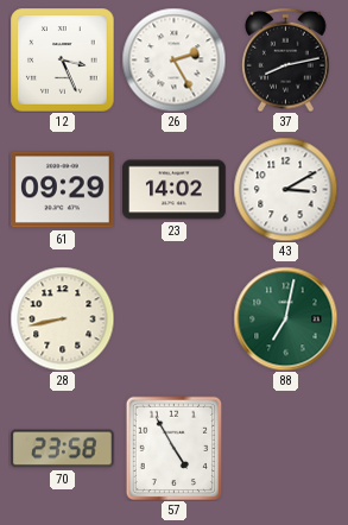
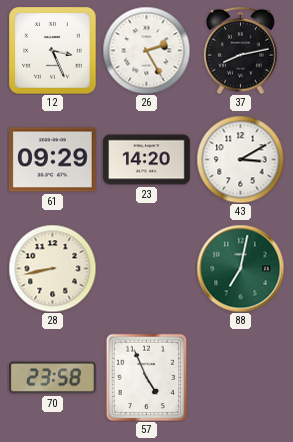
23: 14:02 -> 14:20
57: 4:55 -> 4:56
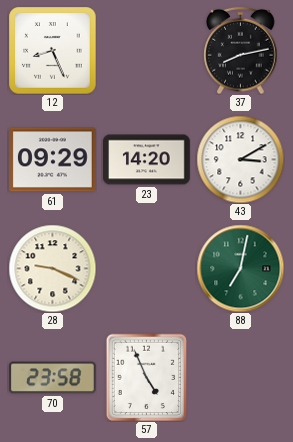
12: 3:26 -> 8:26
26: 2:25 -> none
28: 8:43 -> 9:19
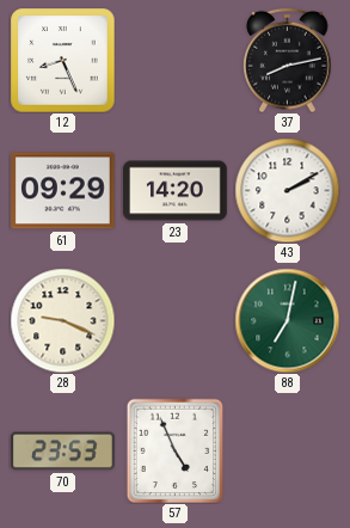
43: 3:10 -> 2:10
70: 23:58 -> 23:53
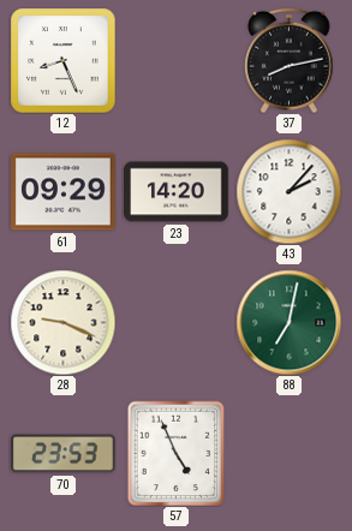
43: 2:10 -> 2:07
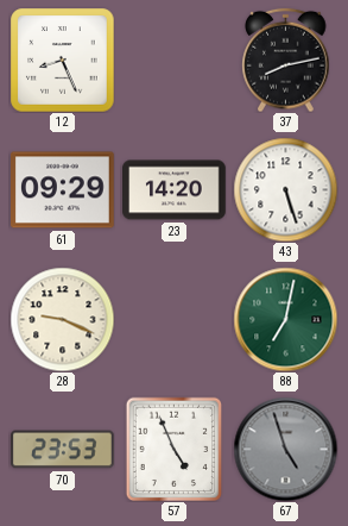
43: 2:07 -> 5:27
67: none -> 4:57
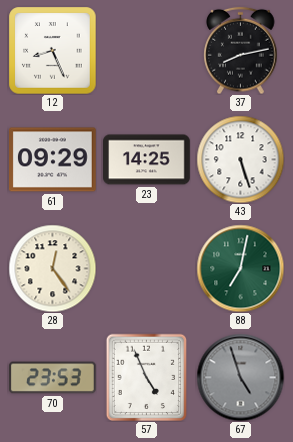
23: 14:20 -> 14:25
28: 9:19 -> 12:24
